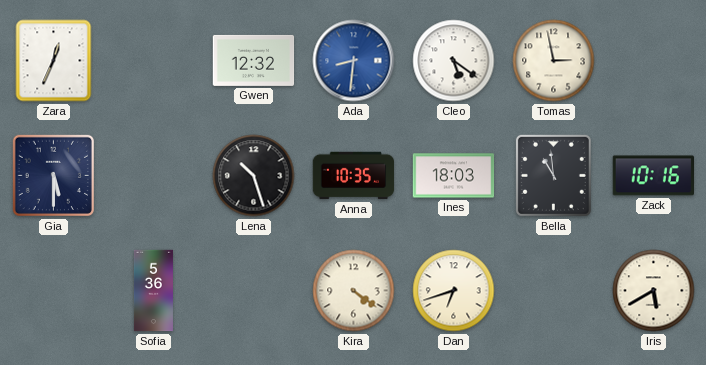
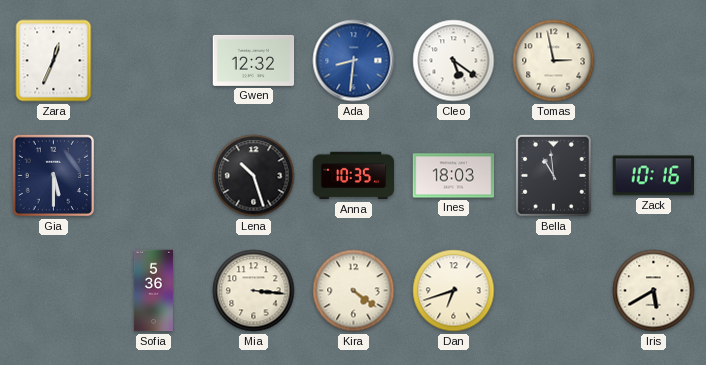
Mia: none -> 3:16
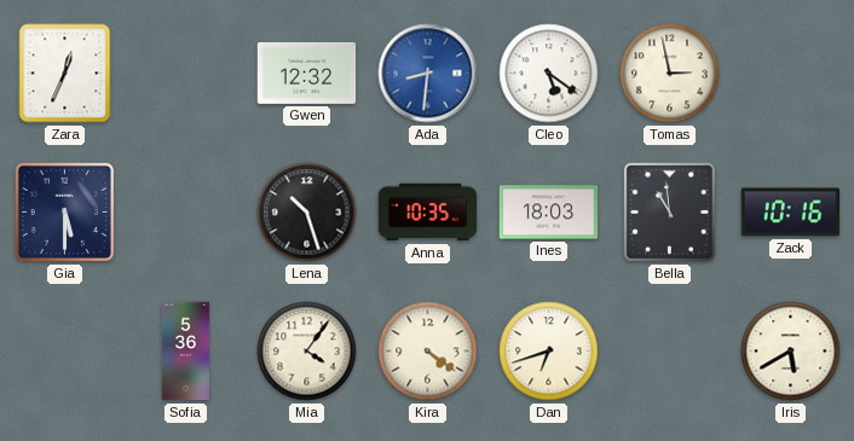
Mia: 3:16 -> 4:06
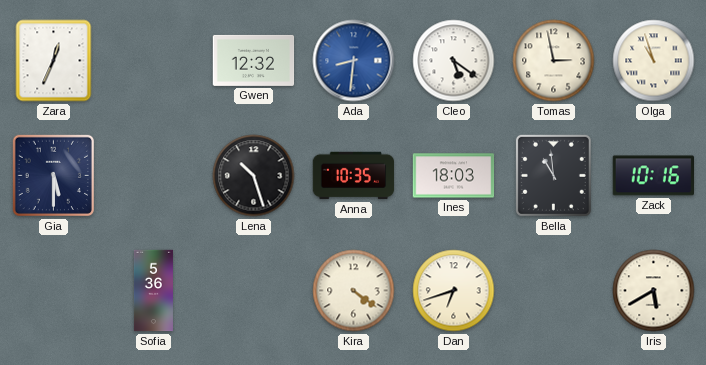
Olga: none -> 10:57
Mia: 4:06 -> none
